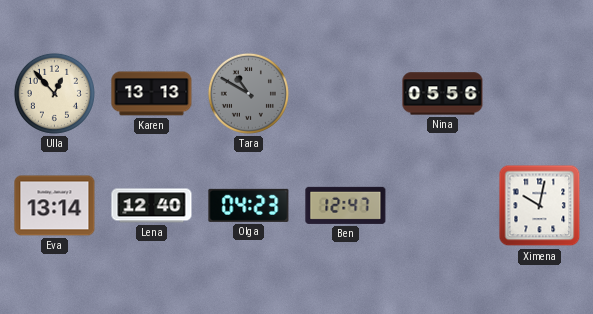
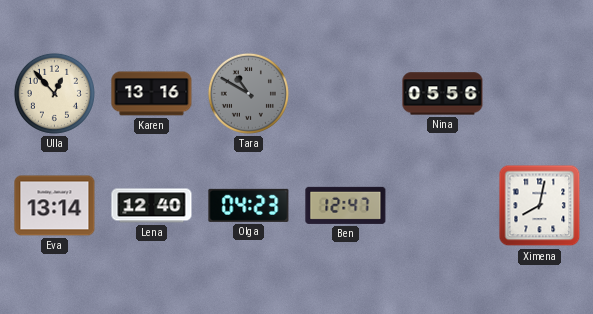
Karen: 13:13 -> 13:16
Ximena: 10:02 -> 8:02
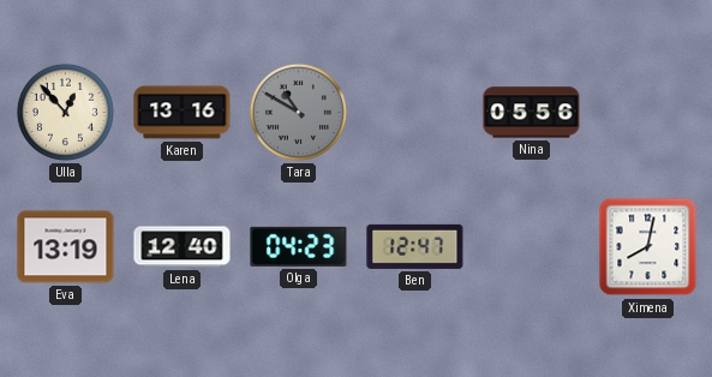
Eva: 13:14 -> 13:19
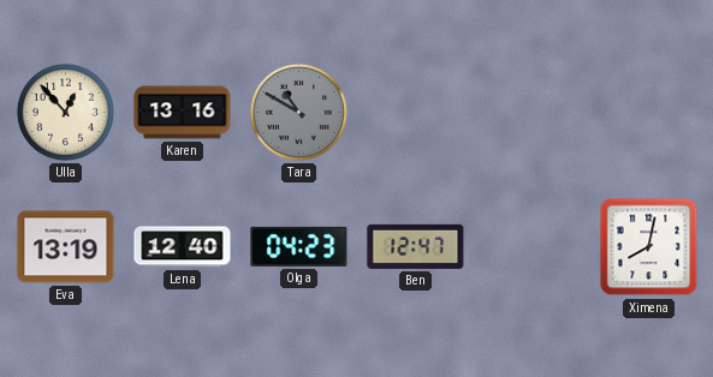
Nina: 05:56 -> none
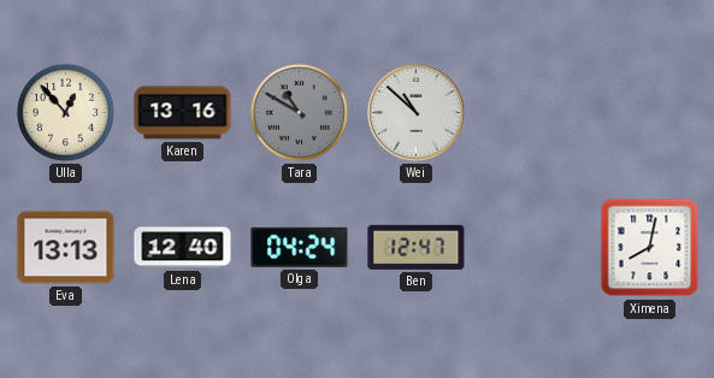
Wei: none -> 10:52
Eva: 13:19 -> 13:13
Olga: 04:23 -> 04:24
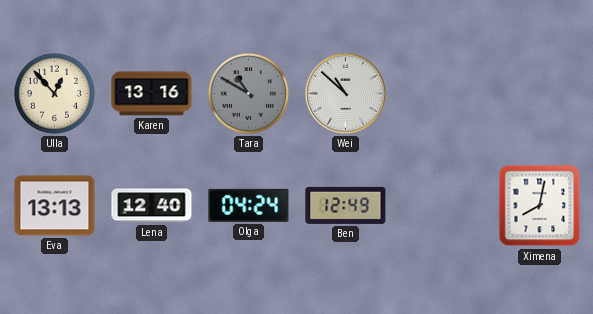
Ben: 12:47 -> 12:49
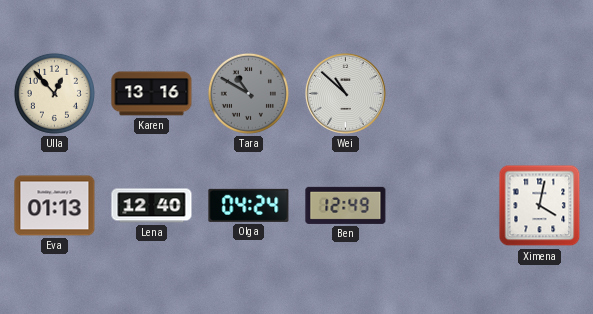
Eva: 13:13 -> 01:13
Ximena: 8:02 -> 4:02
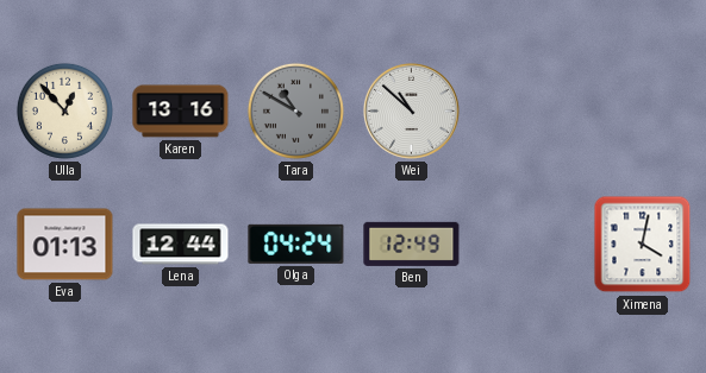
Lena: 12:40 -> 12:44
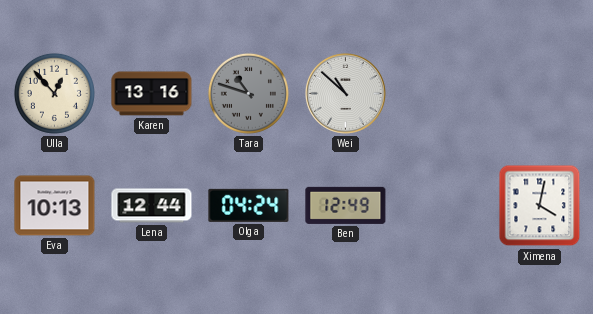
Tara: 10:50 -> 10:48
Eva: 01:13 -> 10:13
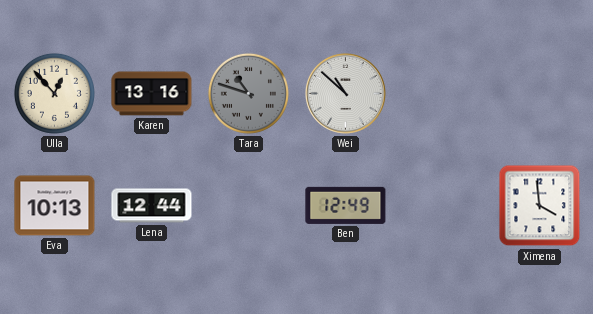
Olga: 04:24 -> none
Ximena: 4:02 -> 3:59
